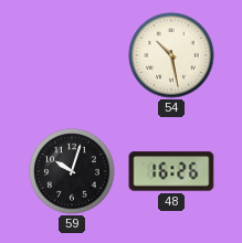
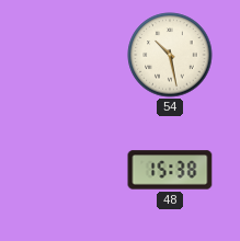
59: 10:03 -> none
48: 16:26 -> 15:38
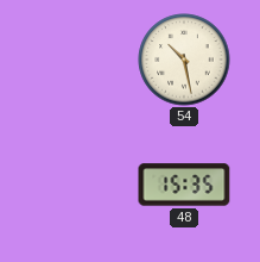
48: 15:38 -> 15:35
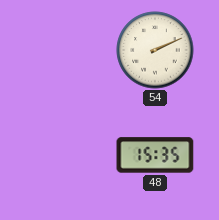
54: 10:28 -> 2:11
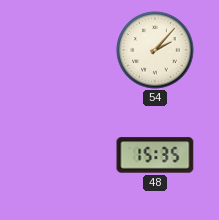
54: 2:11 -> 2:07
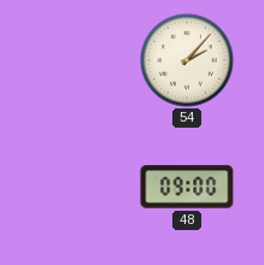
48: 15:35 -> 09:00
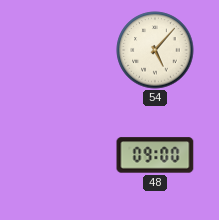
54: 2:07 -> 5:07
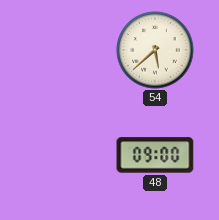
54: 5:07 -> 5:38
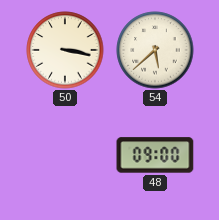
50: none -> 3:17
